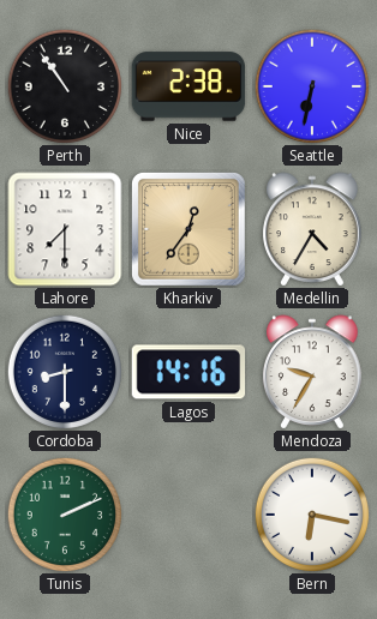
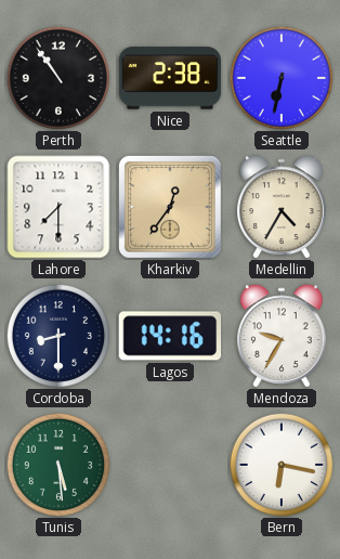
Tunis: 2:11 -> 5:29
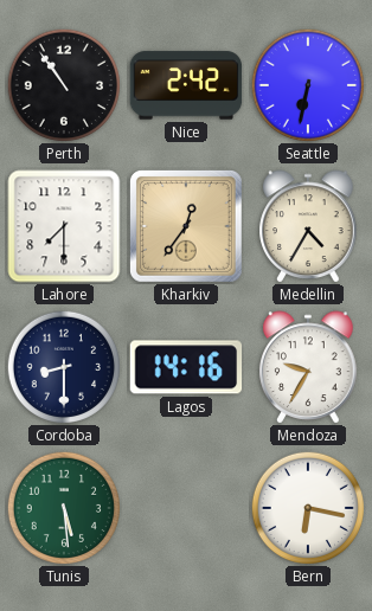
Nice: 2:38 -> 2:42
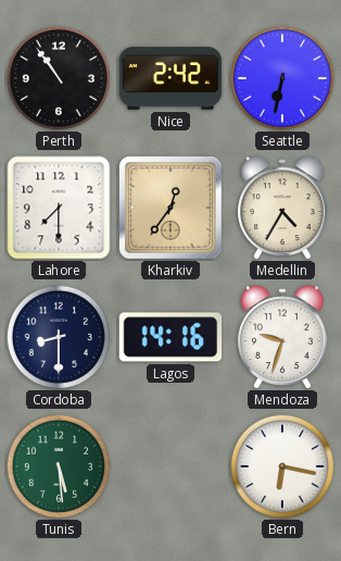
Mendoza: 9:35 -> 9:33
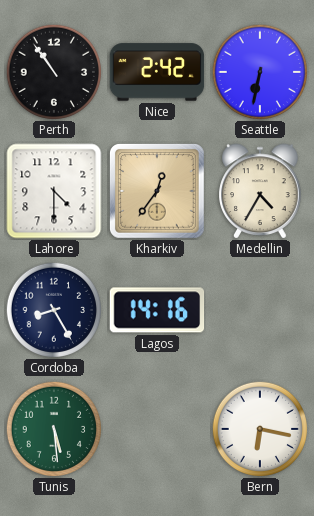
Lahore: 7:30 -> 4:30
Cordoba: 8:30 -> 8:25
Mendoza: 9:33 -> none
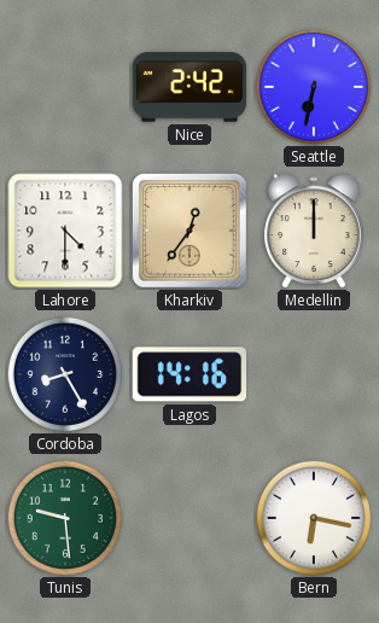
Perth: 10:54 -> none
Medellin: 4:35 -> 12:00
Tunis: 5:29 -> 9:29
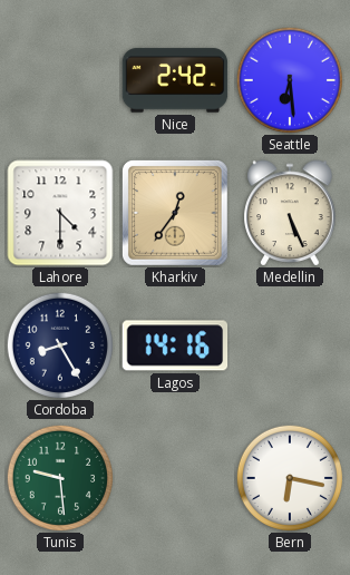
Seattle: 6:32 -> 6:29
Medellin: 12:00 -> 5:26
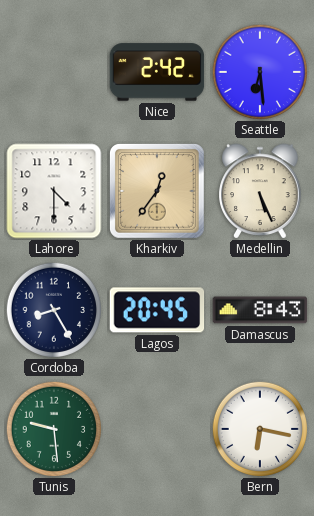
Lagos: 14:16 -> 20:45
Damascus: none -> 8:43
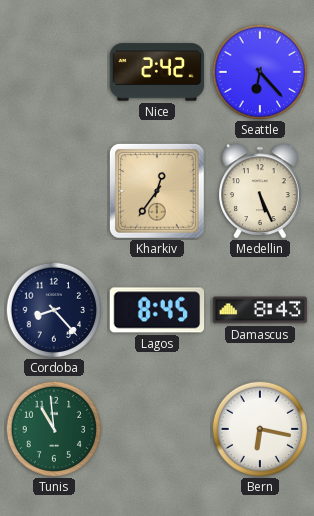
Seattle: 6:29 -> 6:23
Lahore: 4:30 -> none
Cordoba: 8:25 -> 8:23
Lagos: 20:45 -> 8:45
Tunis: 9:29 -> 10:59
